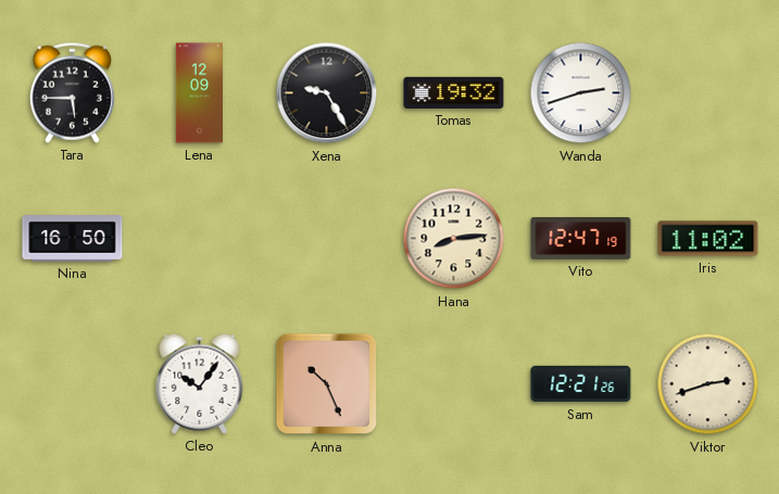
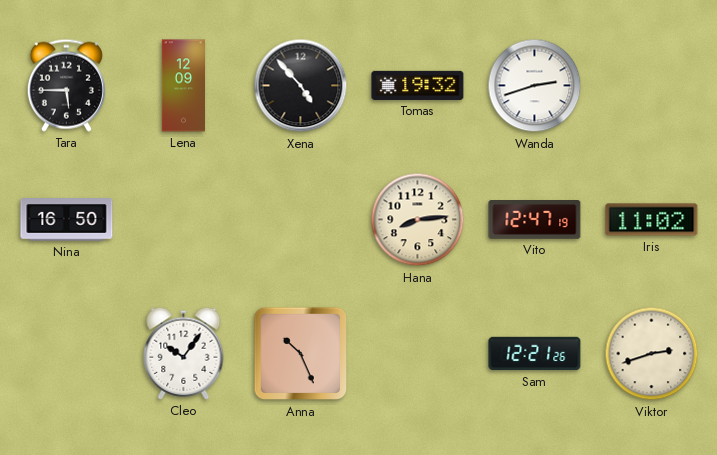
Xena: 9:25 -> 4:53
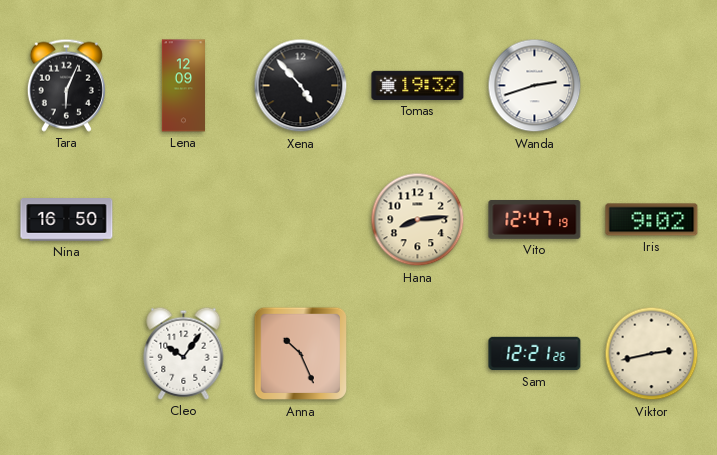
Tara: 5:45 -> 6:04
Iris: 11:02 -> 9:02
Viktor: 2:42 -> 2:43
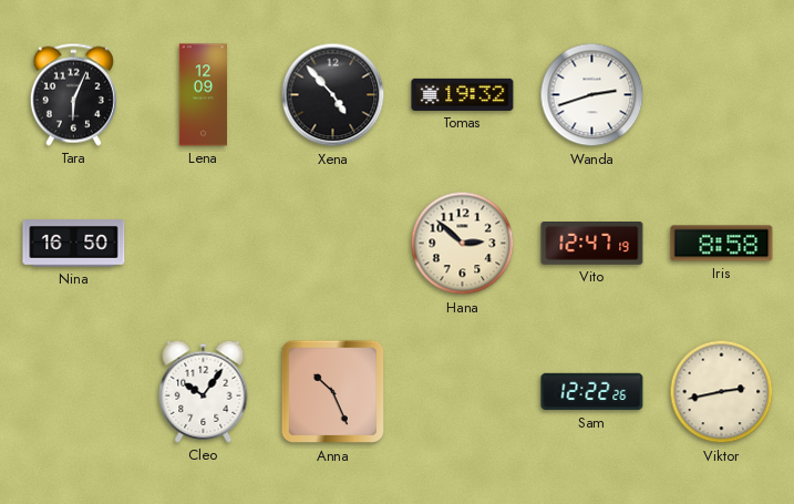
Hana: 8:14 -> 2:52
Iris: 9:02 -> 8:58
Sam: 12:21 -> 12:22
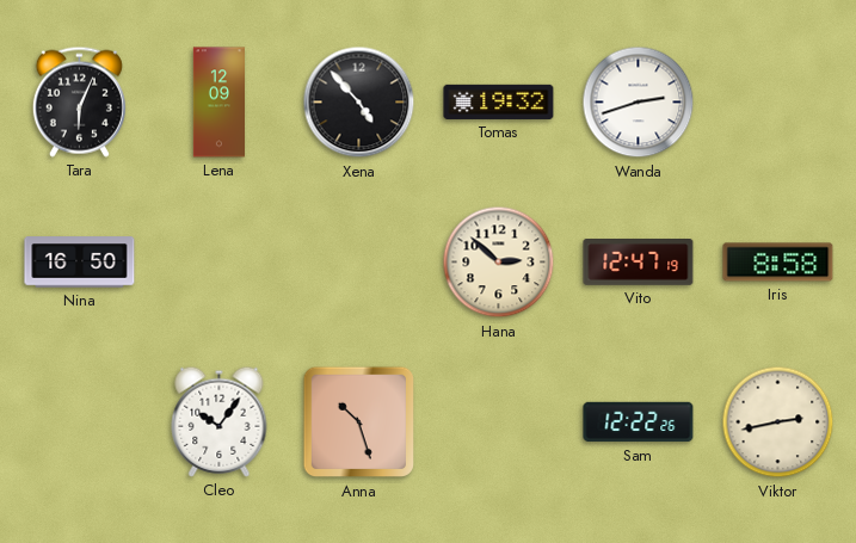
Anna: 10:26 -> 10:27
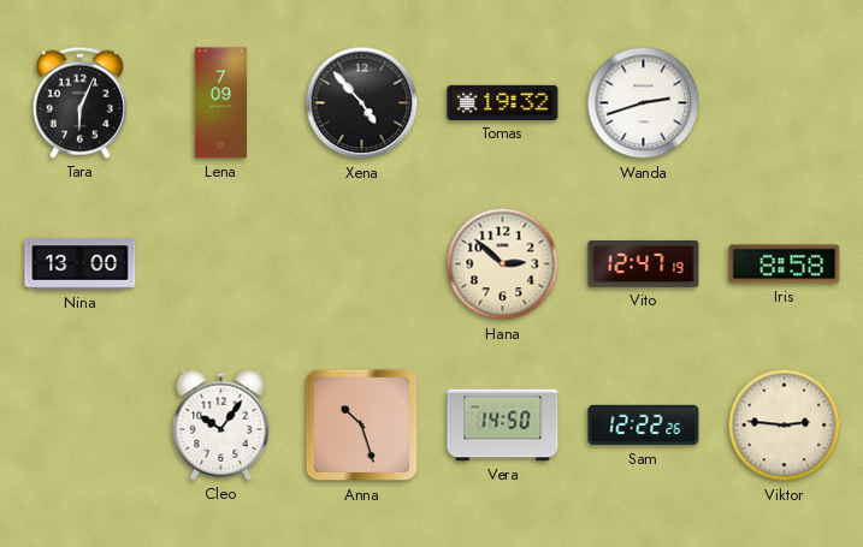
Lena: 12:09 -> 7:09
Nina: 16:50 -> 13:00
Vera: none -> 14:50
Viktor: 2:43 -> 2:46
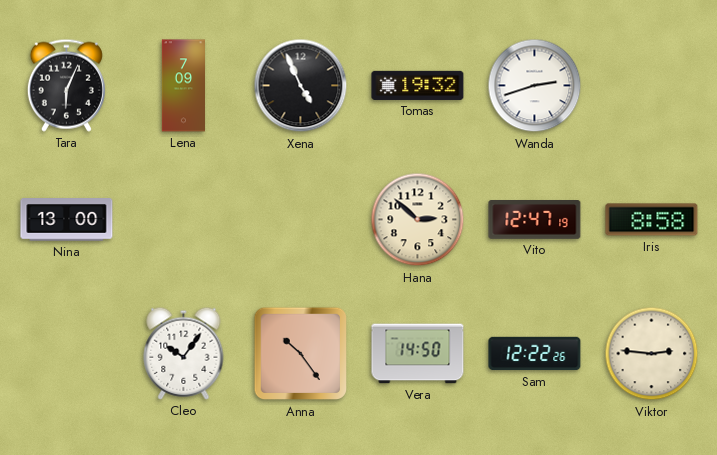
Xena: 4:53 -> 4:56
Anna: 10:27 -> 10:24
